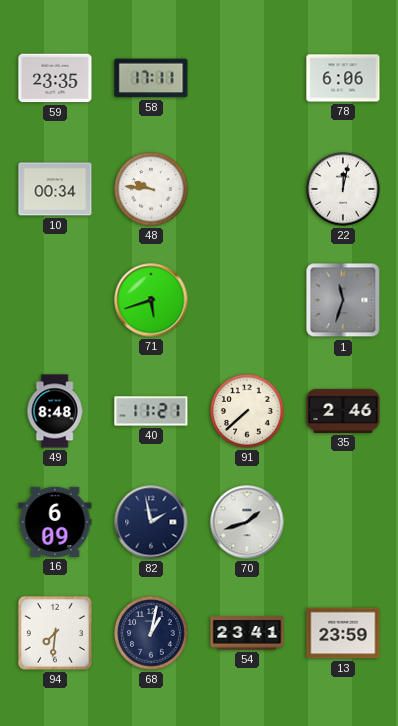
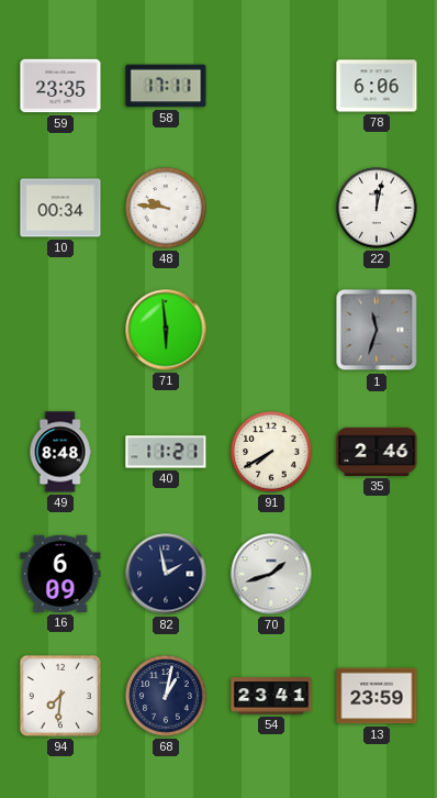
71: 5:42 -> 5:59
91: 7:38 -> 7:40
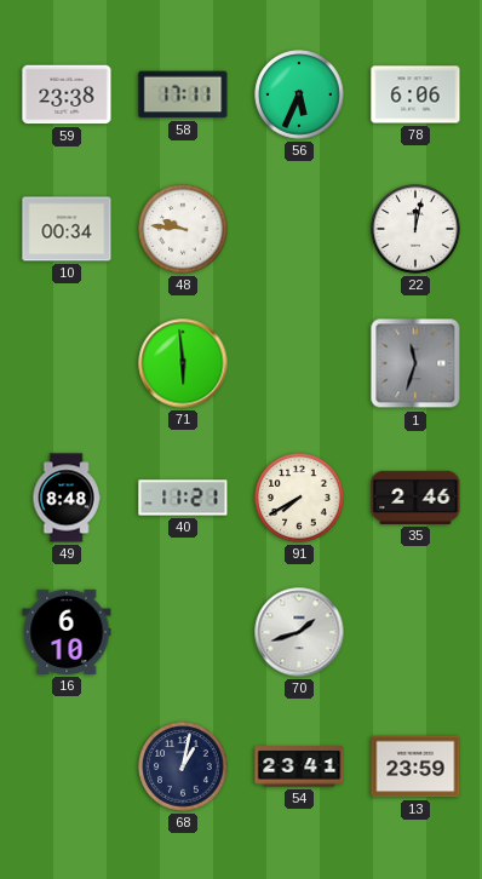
59: 23:35 -> 23:38
56: none -> 5:34
16: 6:09 -> 6:10
82: 1:58 -> none
94: 7:31 -> none
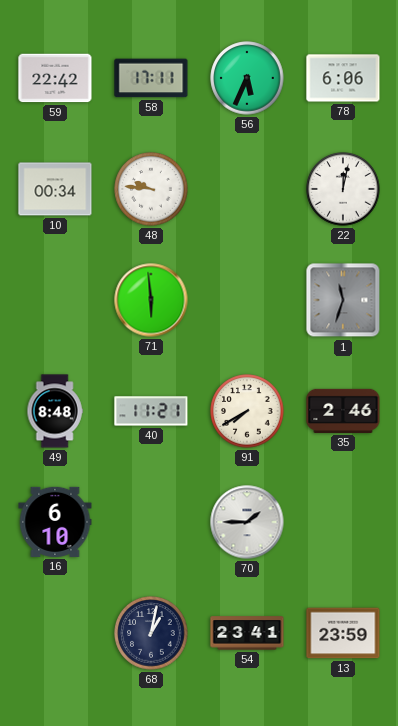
59: 23:38 -> 22:42
70: 1:42 -> 1:45
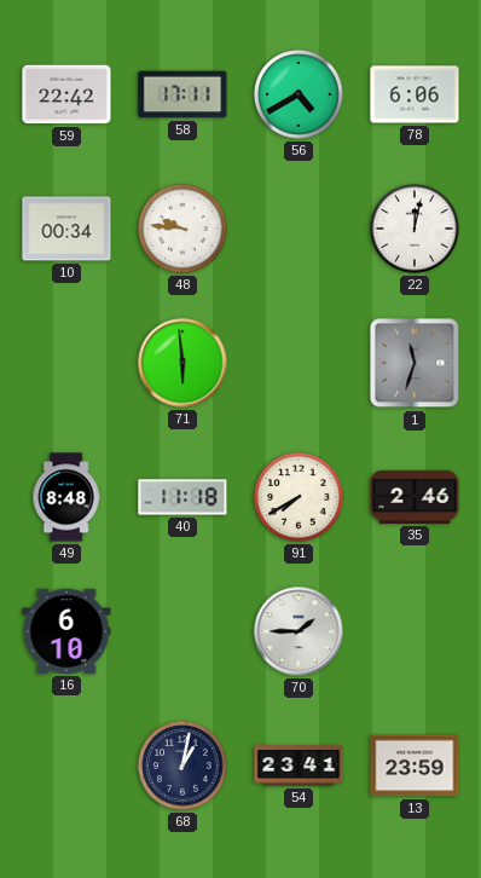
56: 5:34 -> 4:40
40: 11:21 -> 11:18
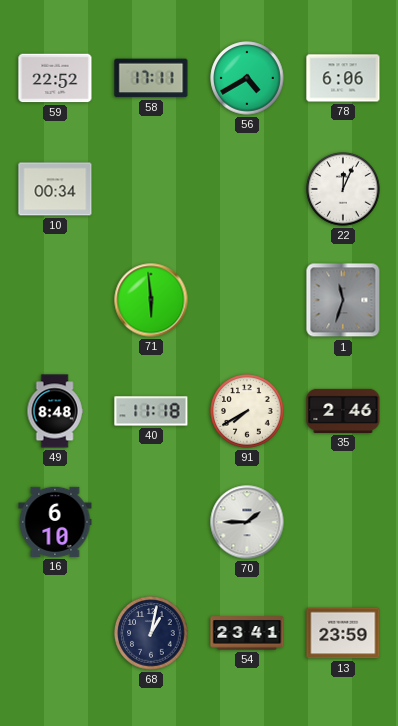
59: 22:42 -> 22:52
48: 9:46 -> none
22: 12:02 -> 12:04
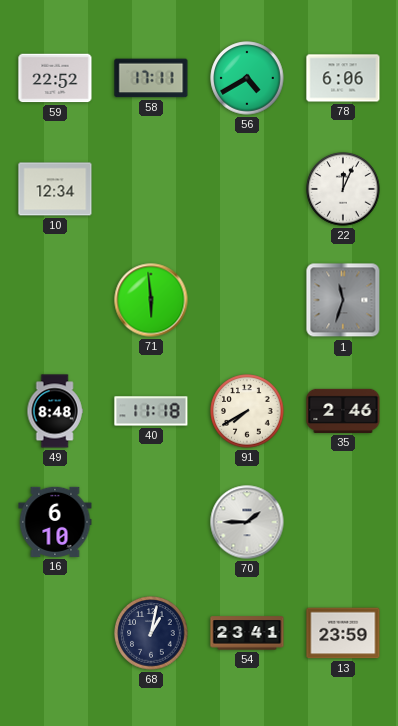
10: 00:34 -> 12:34
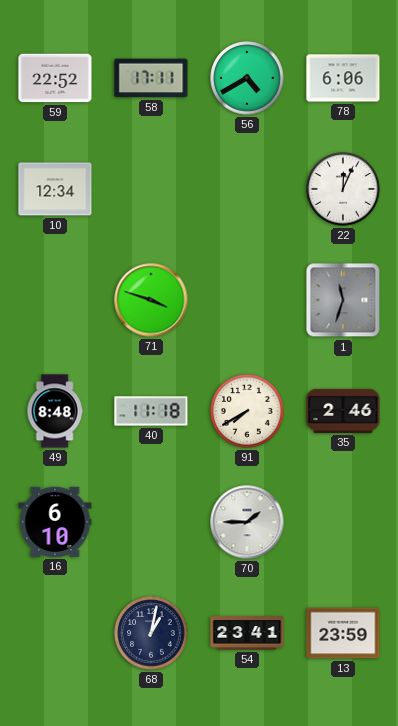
71: 5:59 -> 3:48
